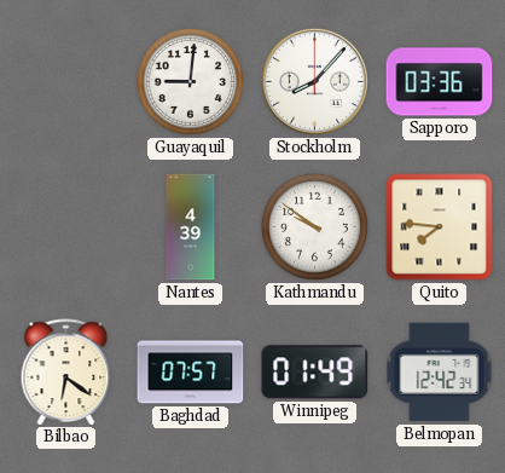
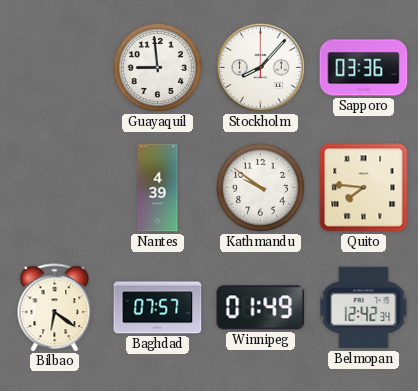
Guayaquil: 9:01 -> 8:59
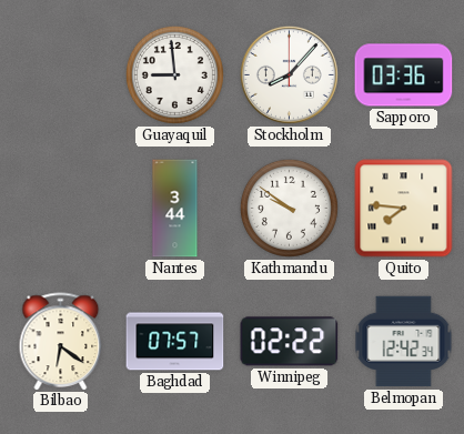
Nantes: 4:39 -> 3:44
Winnipeg: 01:49 -> 02:22
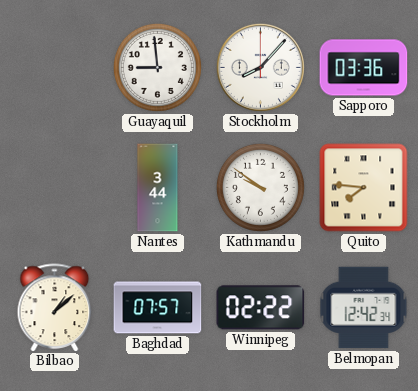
Bilbao: 6:21 -> 1:08
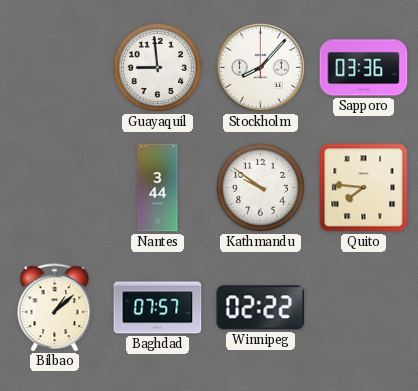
Belmopan: 12:42 -> none
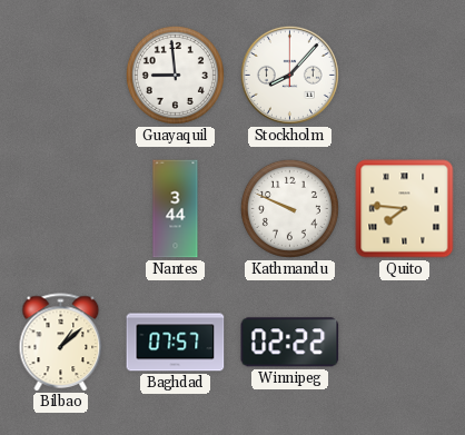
Sapporo: 03:36 -> none
Kathmandu: 9:51 -> 9:49
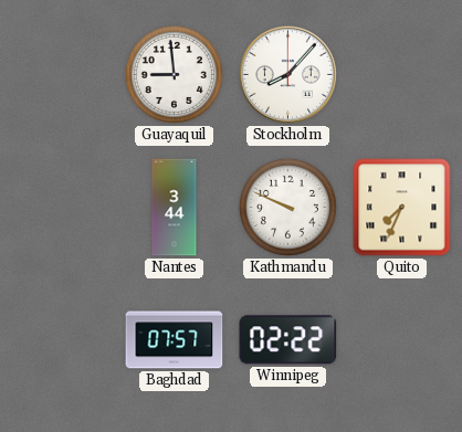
Quito: 7:46 -> 7:34
Bilbao: 1:08 -> none
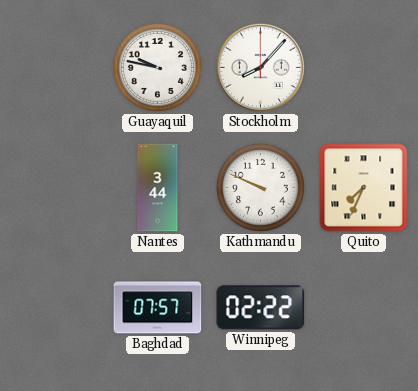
Guayaquil: 8:59 -> 9:47
